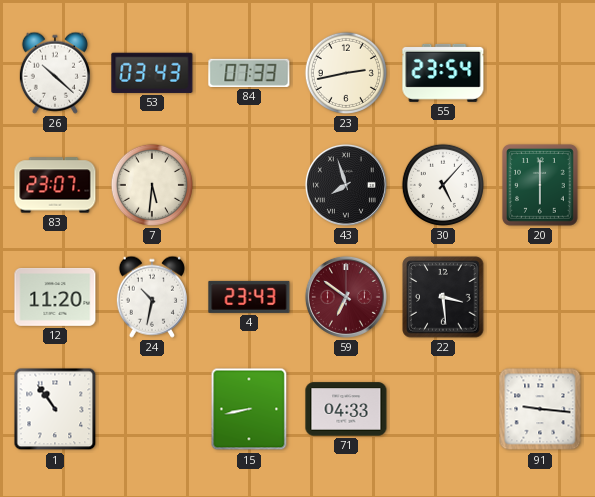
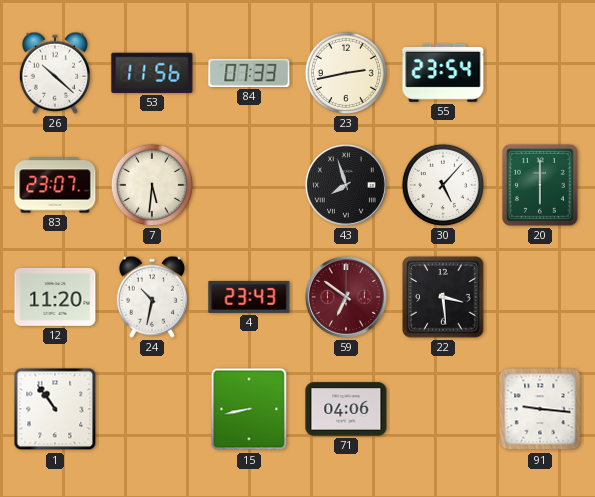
53: 03:43 -> 11:56
71: 04:33 -> 04:06
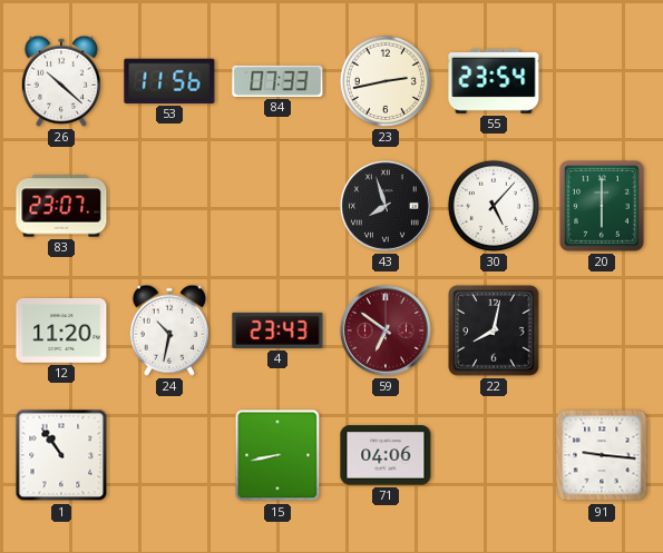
7: 5:31 -> none
22: 3:29 -> 8:02
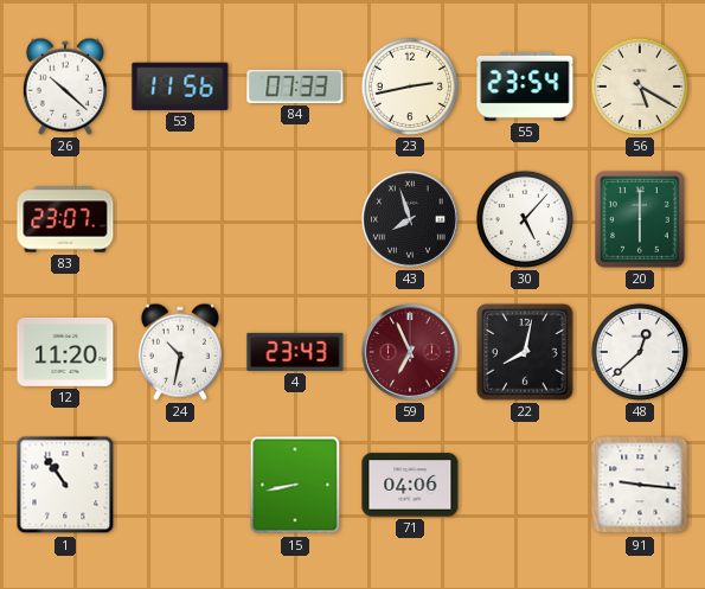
56: none -> 5:20
59: 6:51 -> 6:56
48: none -> 12:38
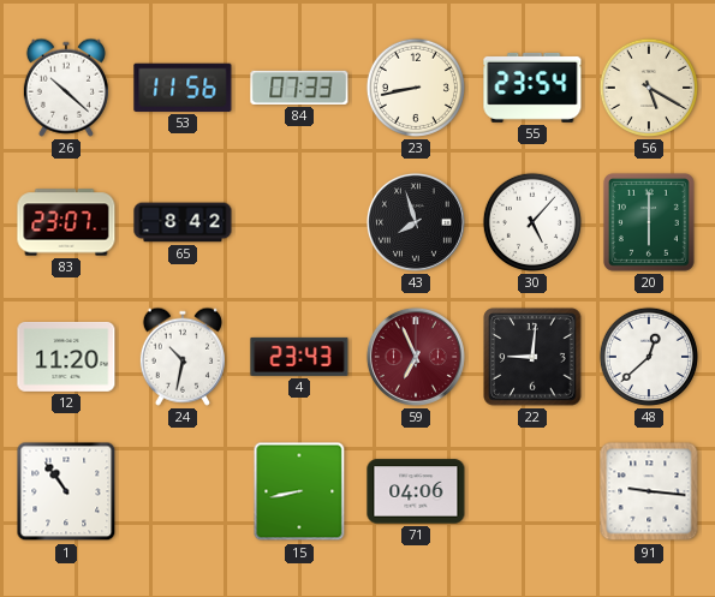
23: 2:43 -> 8:43
65: none -> 8:42
22: 8:02 -> 9:01
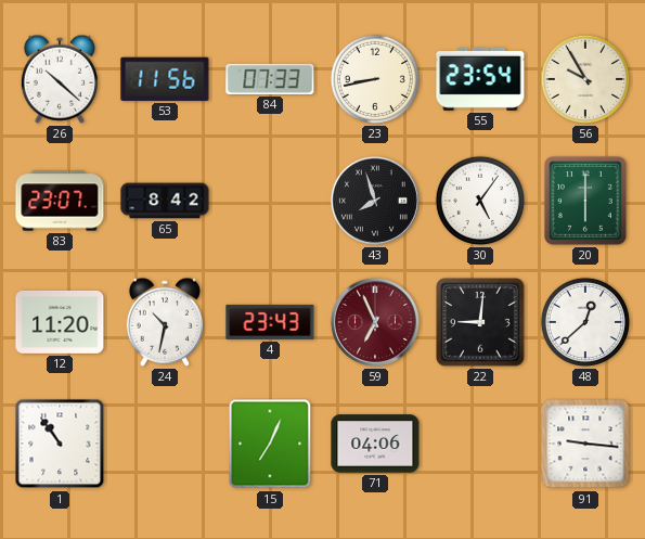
56: 5:20 -> 9:55
30: 5:07 -> 5:06
15: 8:43 -> 7:04
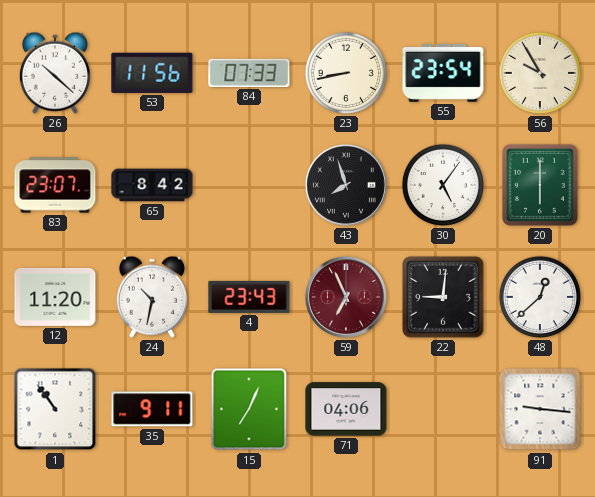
35: none -> 9:11
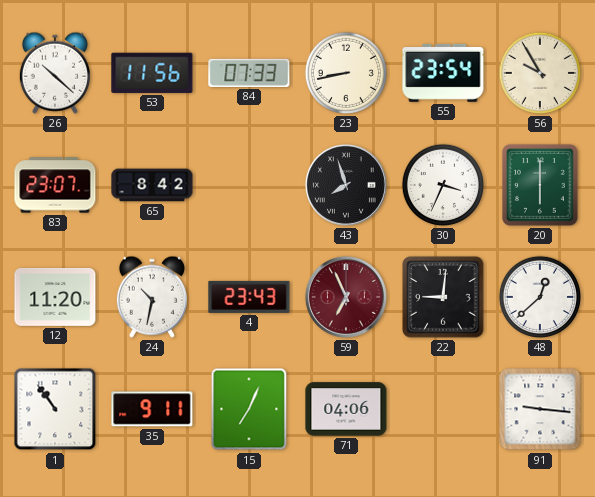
30: 5:06 -> 3:34
